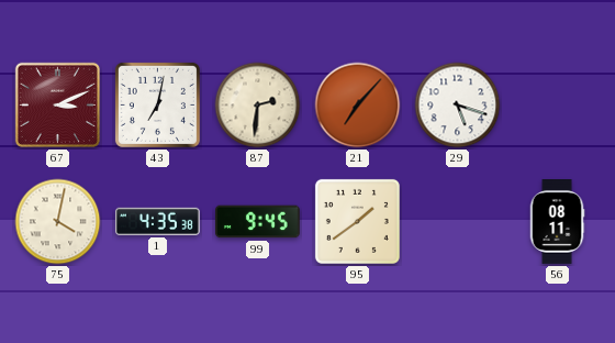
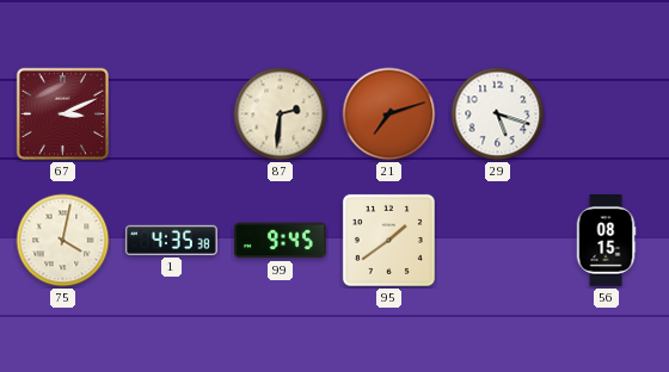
43: 7:02 -> none
21: 7:07 -> 7:12
56: 08:11 -> 08:15
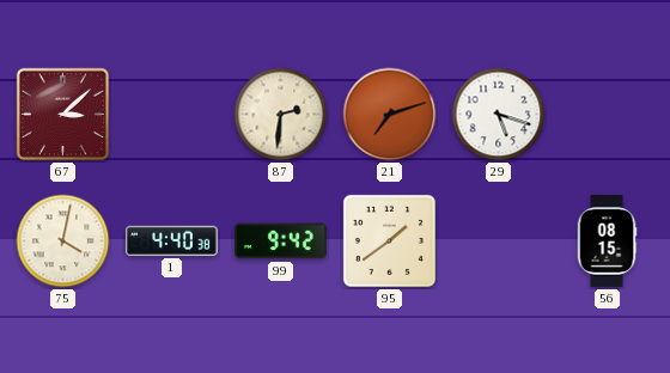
67: 3:11 -> 3:08
1: 4:35 -> 4:40
99: 9:45 -> 9:42
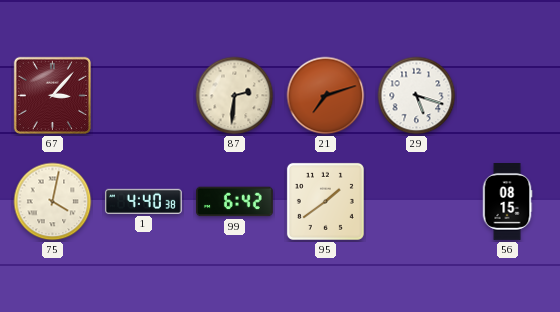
67: 3:08 -> 3:07
99: 9:42 -> 6:42
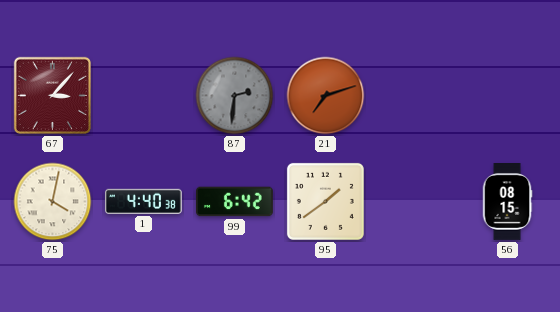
87 dial: cream -> grey
29: 5:18 -> none
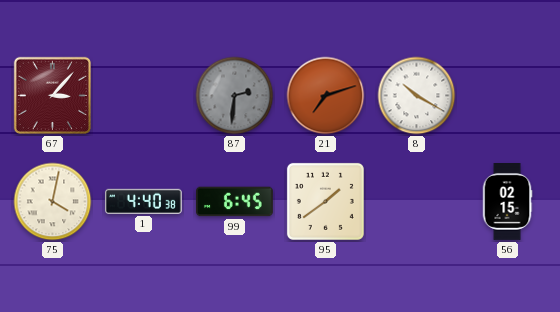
8: none -> 10:20
99: 6:42 -> 6:45
56: 08:15 -> 02:15
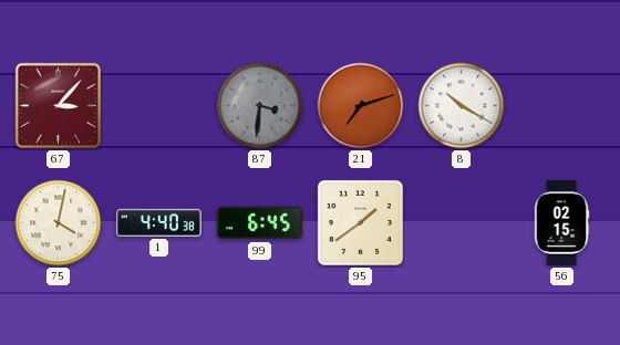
87: 2:31 -> 3:31
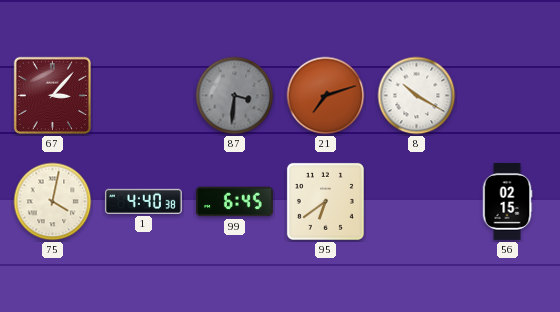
95: 1:39 -> 6:39
